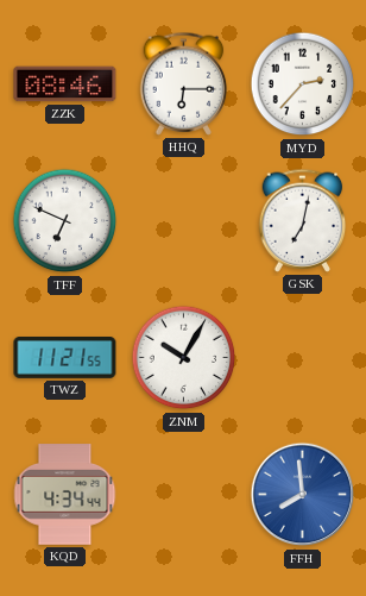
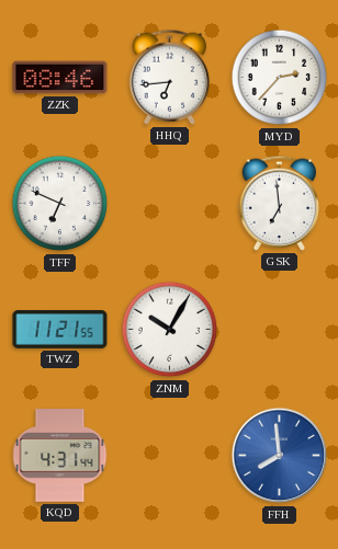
HHQ: 6:15 -> 6:44
GSK: 7:02 -> 6:59
KQD: 4:34 -> 4:31
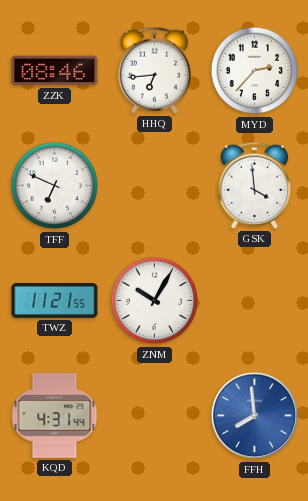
GSK: 6:59 -> 3:59
